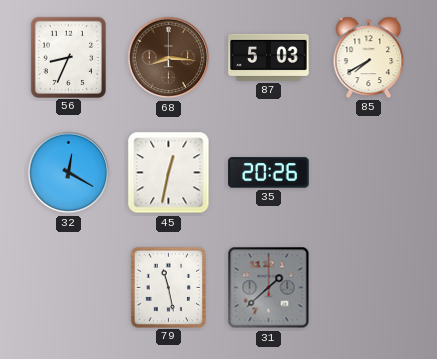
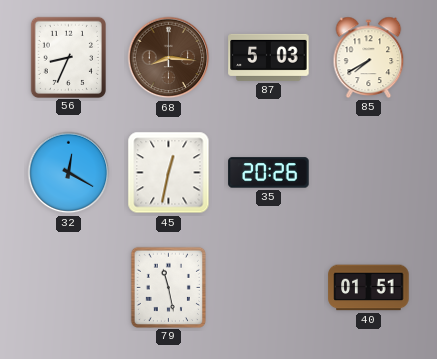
31: 1:38 -> none
40: none -> 01:51
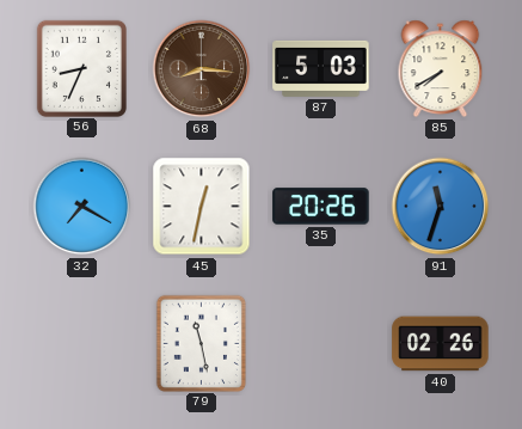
32: 12:20 -> 7:20
91: none -> 11:33
40: 01:51 -> 02:26
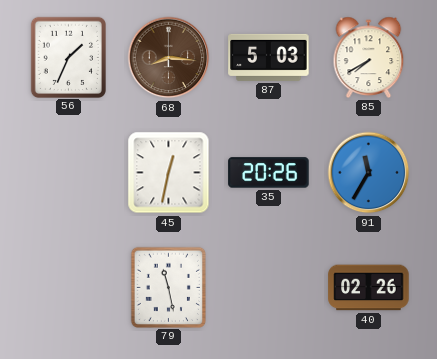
56: 8:34 -> 1:34
32: 7:20 -> none
91: 11:33 -> 11:35
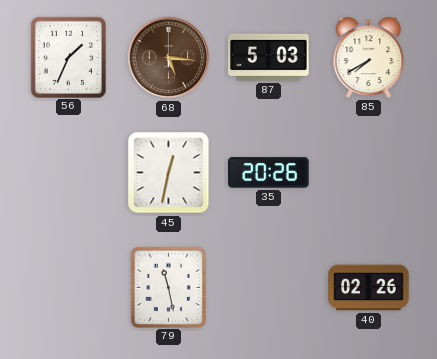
68: 8:16 -> 5:16
91: 11:35 -> none
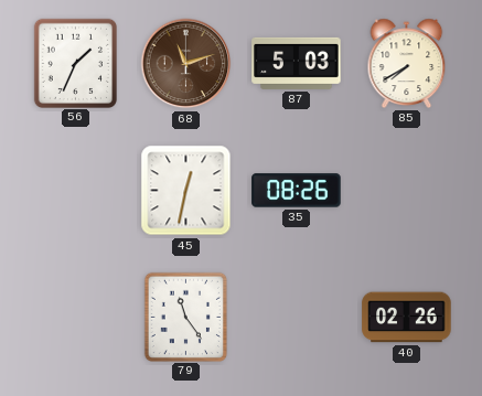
68: 5:16 -> 11:12
35: 20:26 -> 08:26
79: 11:28 -> 11:24
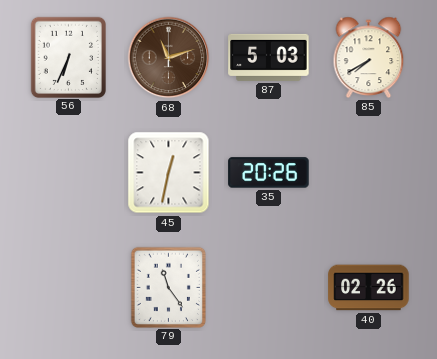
56: 1:34 -> 6:34
35: 08:26 -> 20:26
